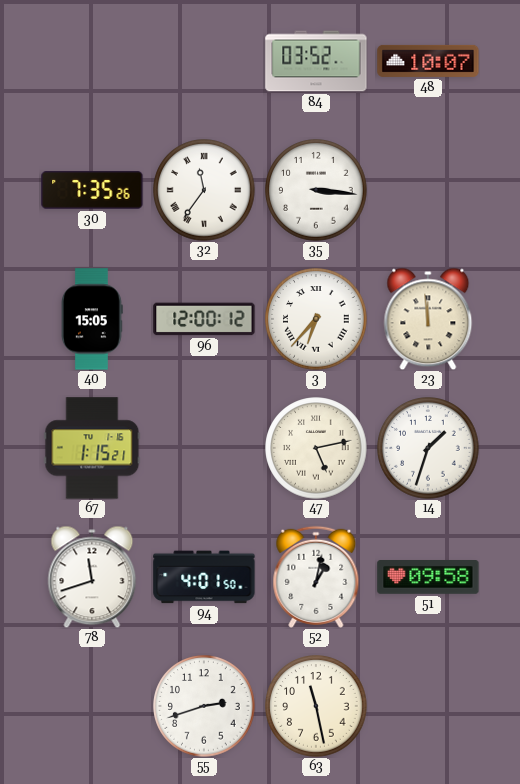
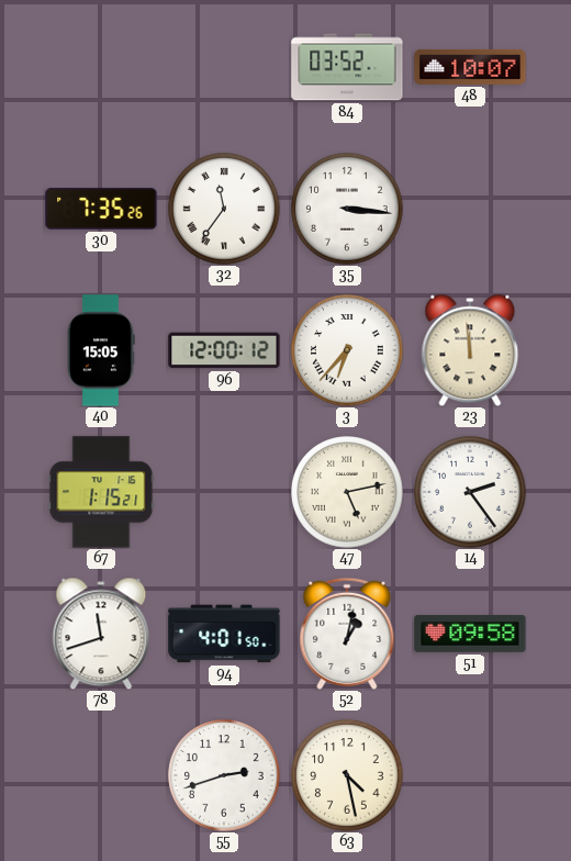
14: 1:33 -> 2:24
63: 11:28 -> 4:28
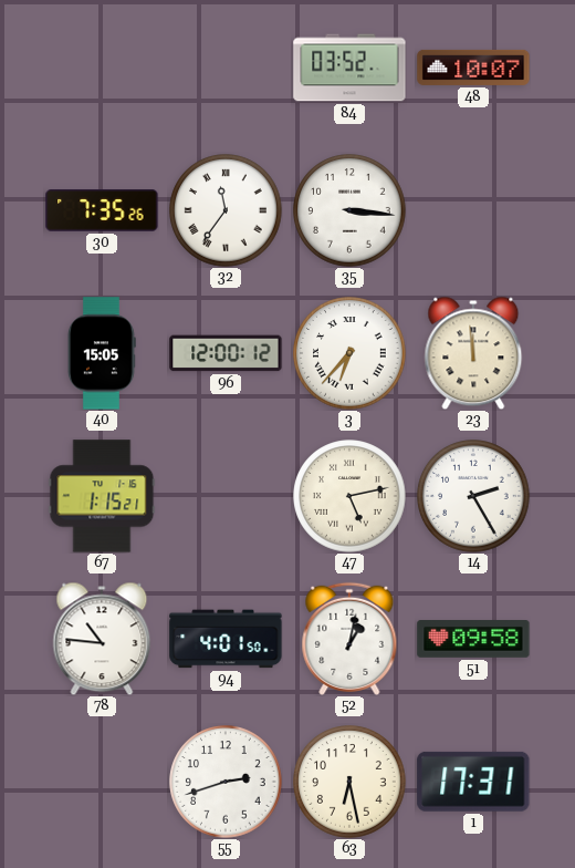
14: 2:24 -> 2:25
78: 11:42 -> 10:46
63: 4:28 -> 6:28
1: none -> 17:31
